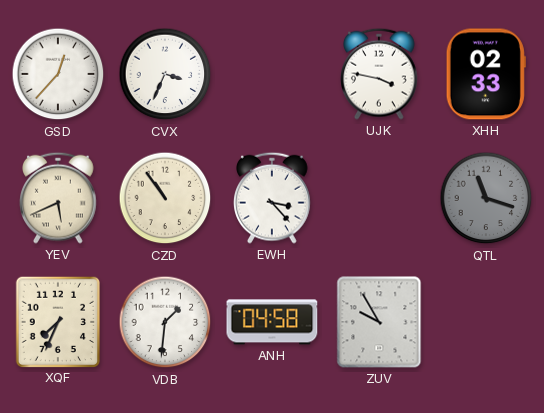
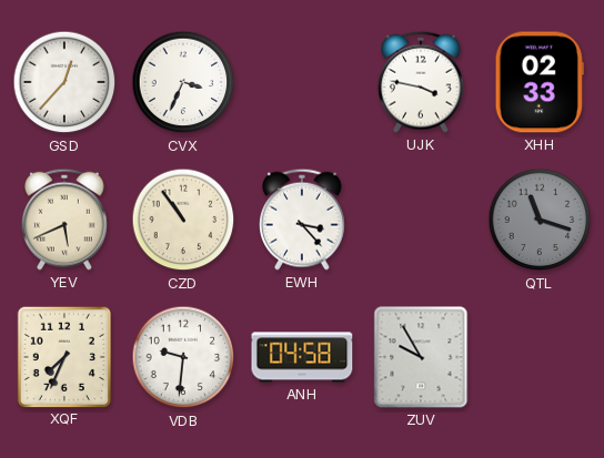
VDB: 1:31 -> 9:31
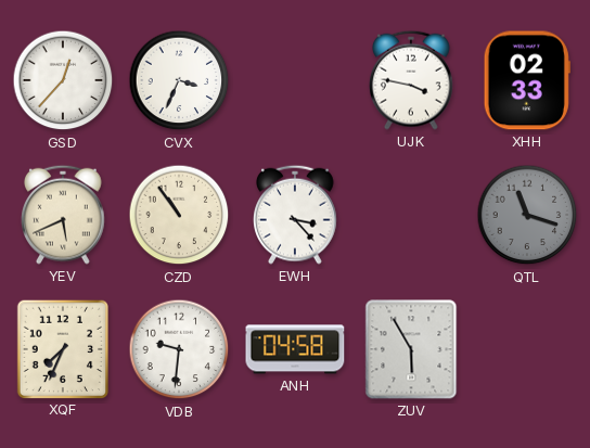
ZUV: 9:55 -> 5:55
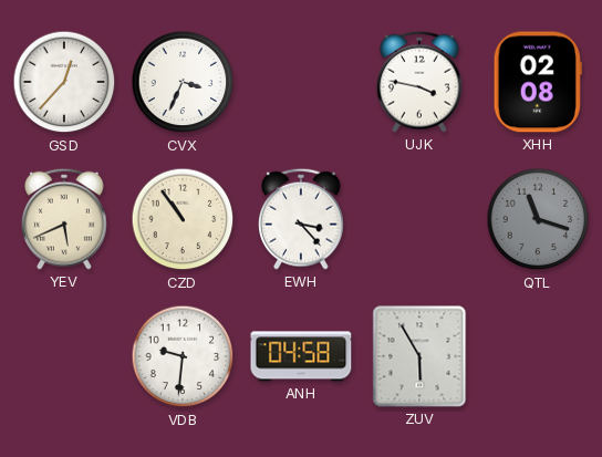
XHH: 02:33 -> 02:08
XQF: 7:34 -> none
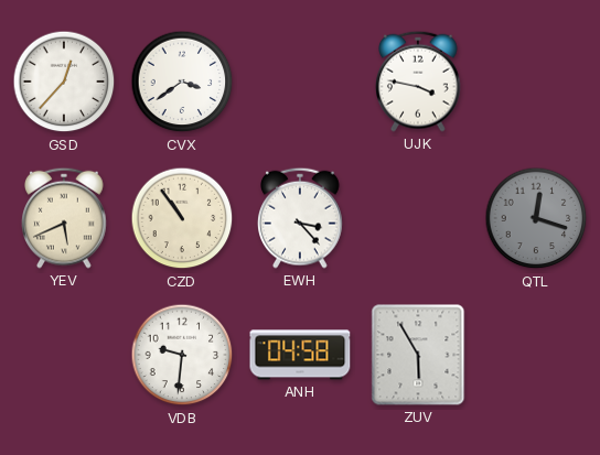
CVX: 3:34 -> 3:39
XHH: 02:08 -> none
QTL: 11:18 -> 12:18
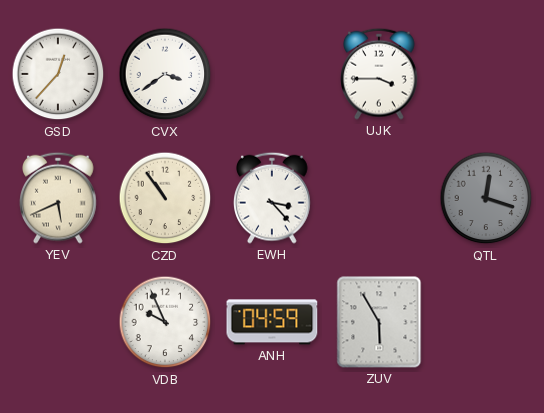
UJK: 3:47 -> 3:45
VDB: 9:31 -> 9:56
ANH: 04:58 -> 04:59
